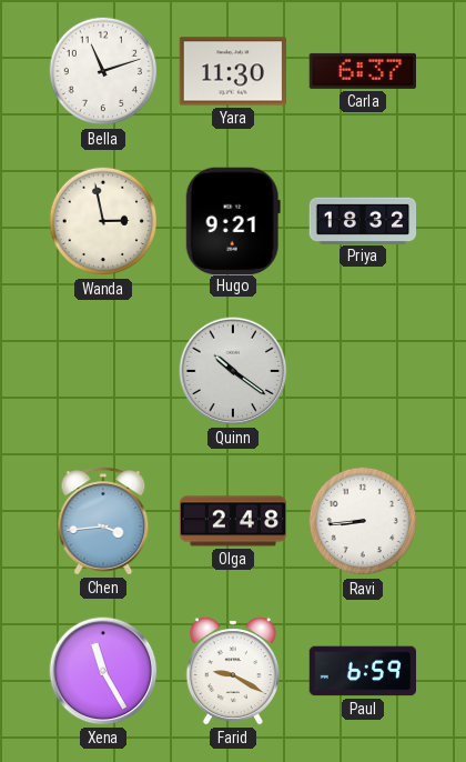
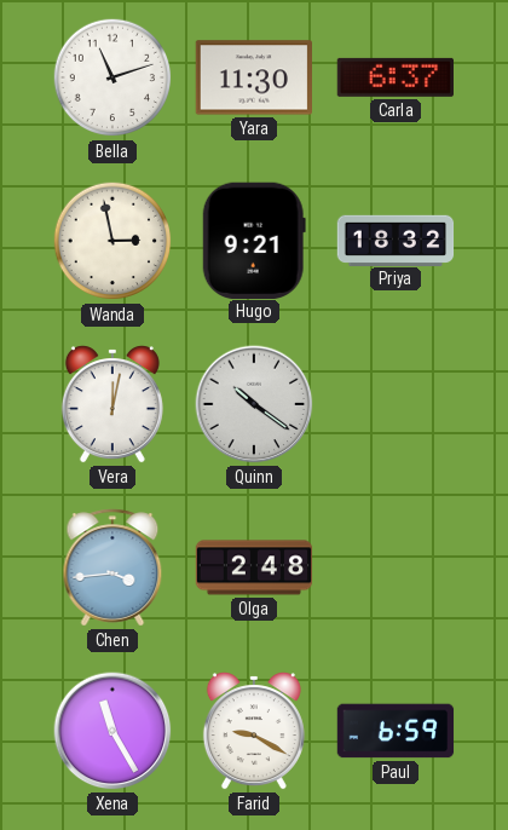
Vera: none -> 12:02
Ravi: 8:44 -> none
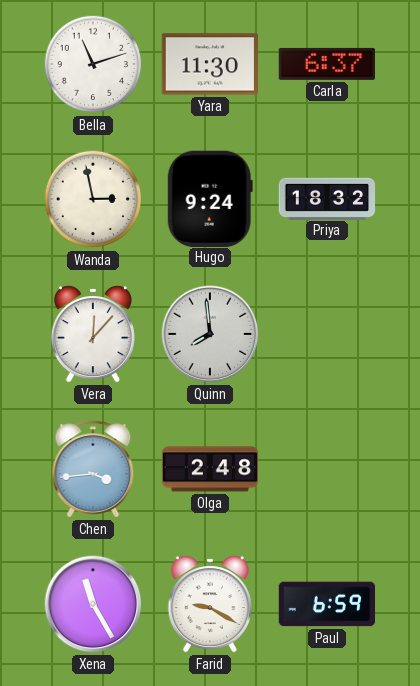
Hugo: 9:21 -> 9:24
Vera: 12:02 -> 12:07
Quinn: 10:21 -> 7:59
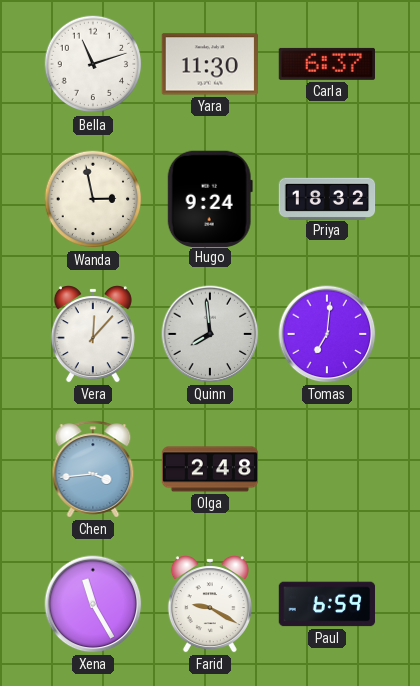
Tomas: none -> 7:01
